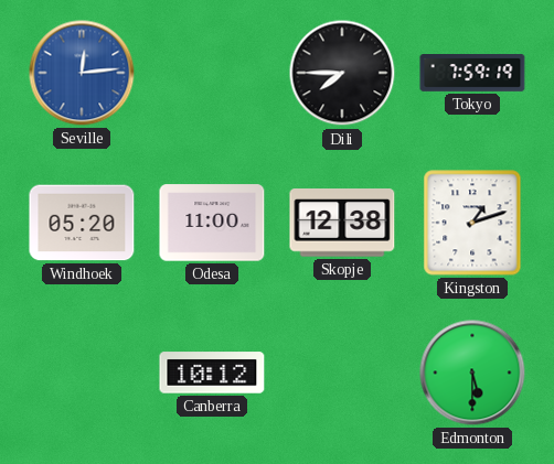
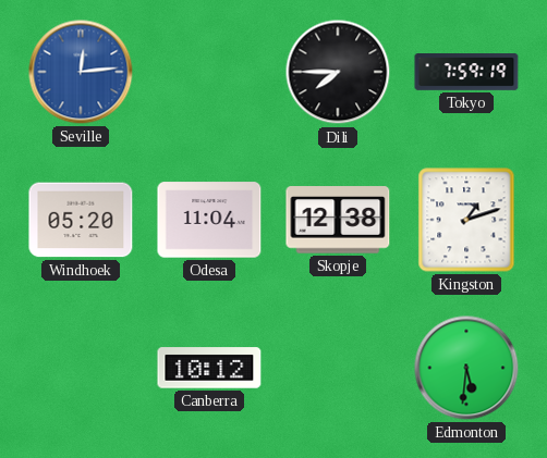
Odesa: 11:00 -> 11:04
Edmonton: 5:30 -> 5:31
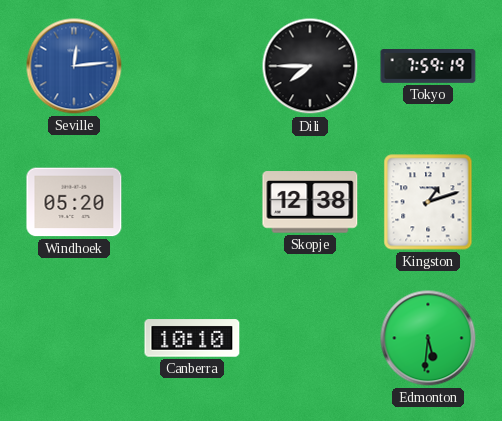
Odesa: 11:04 -> none
Canberra: 10:12 -> 10:10
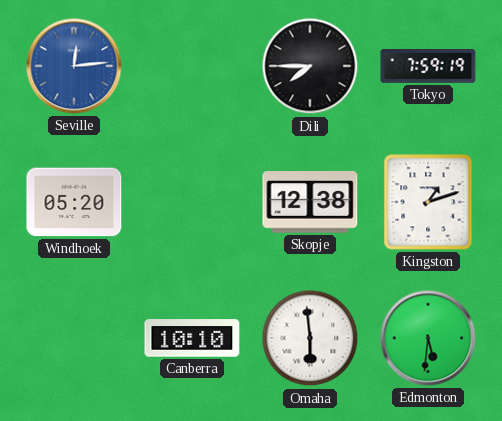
Omaha: none -> 5:59
